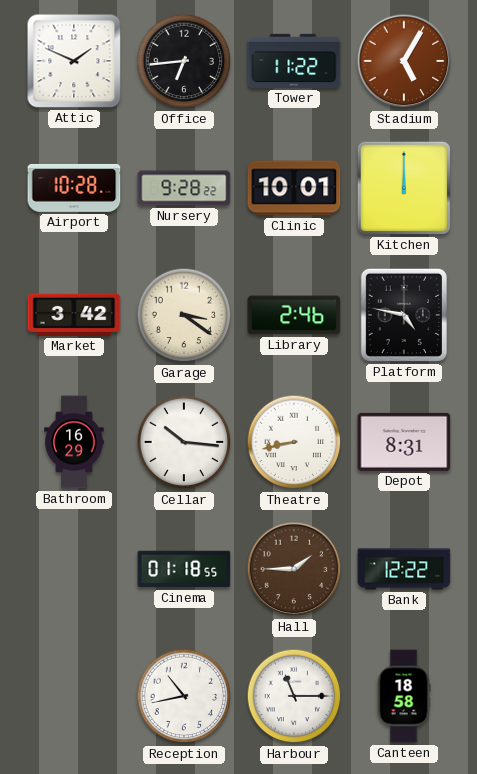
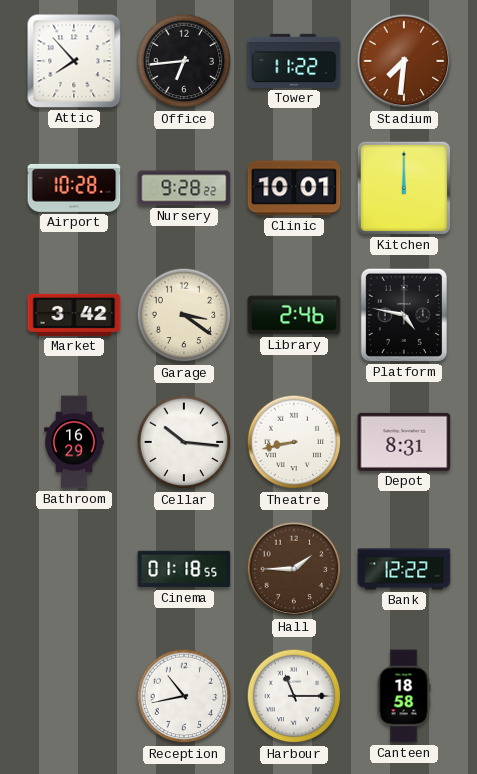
Attic: 1:49 -> 7:53
Stadium: 5:05 -> 7:31
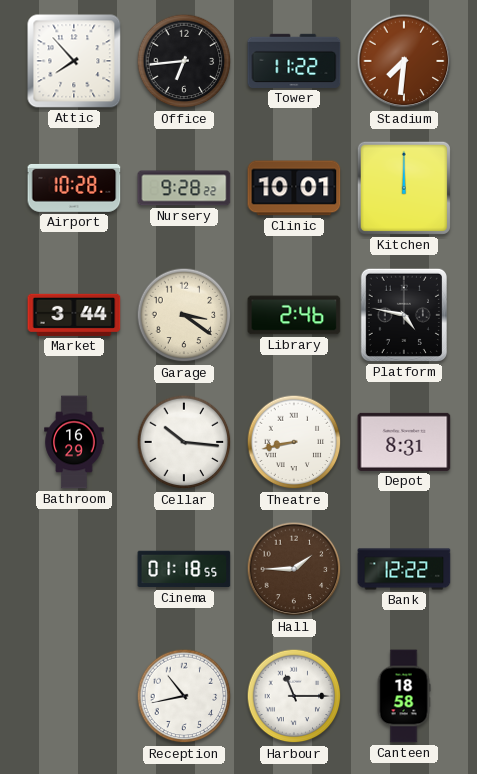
Market: 3:42 -> 3:44
